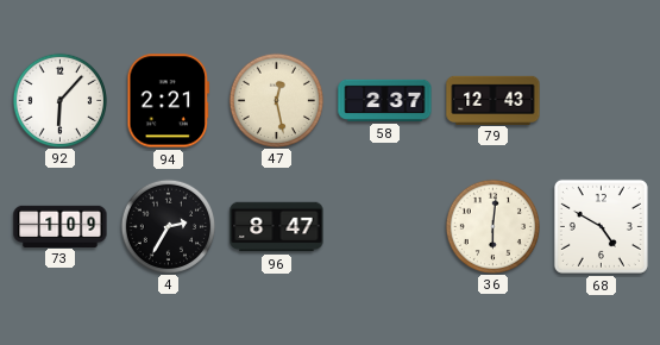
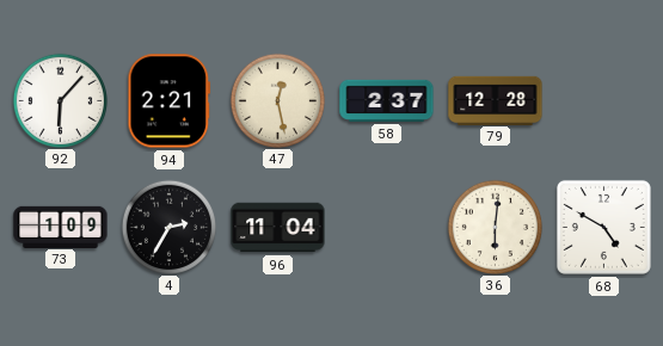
79: 12:43 -> 12:28
96: 8:47 -> 11:04
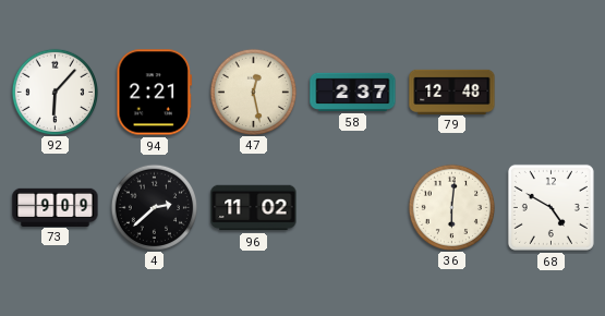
79: 12:28 -> 12:48
73: 1:09 -> 9:09
4: 2:35 -> 2:38
96: 11:04 -> 11:02
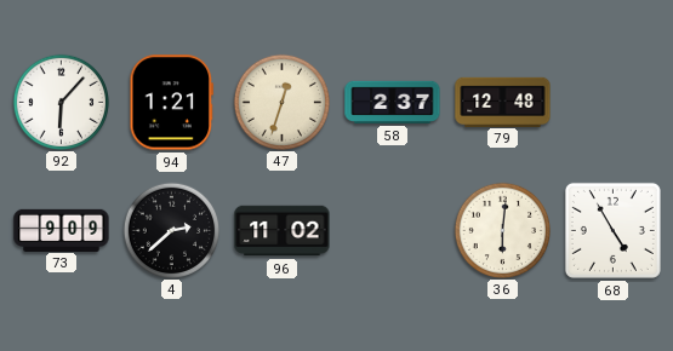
94: 2:21 -> 1:21
47: 12:28 -> 12:33
68: 4:50 -> 4:55
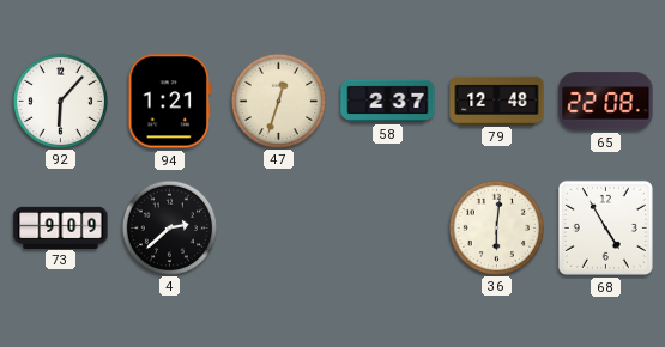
65: none -> 22:08
96: 11:02 -> none
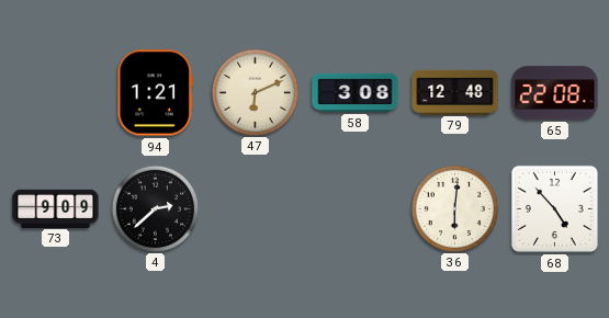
92: 6:07 -> none
47: 12:33 -> 6:11
58: 2:37 -> 3:08
68: 4:55 -> 4:53
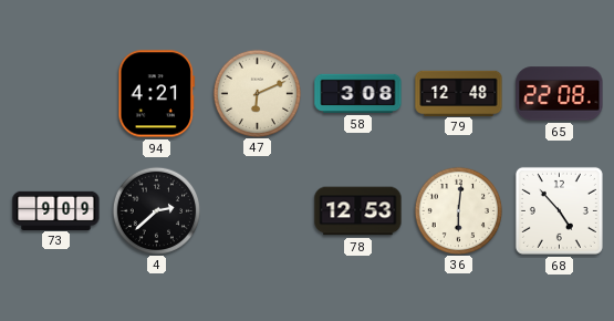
94: 1:21 -> 4:21
78: none -> 12:53
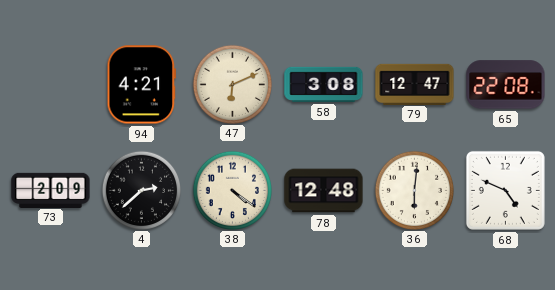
79: 12:48 -> 12:47
73: 9:09 -> 2:09
38: none -> 4:21
78: 12:53 -> 12:48
68: 4:53 -> 4:49
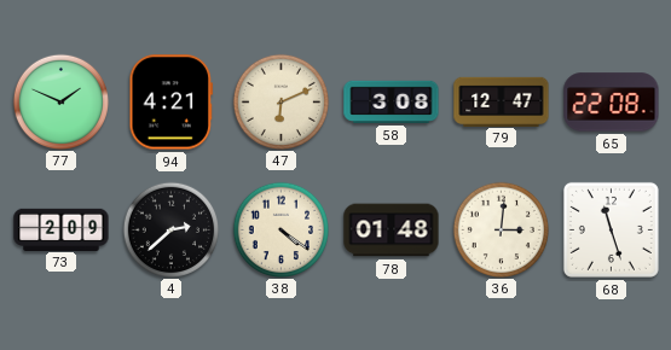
77: none -> 1:49
78: 12:48 -> 01:48
36: 6:01 -> 3:01
68: 4:49 -> 11:27
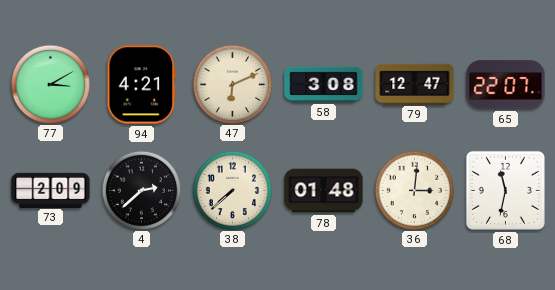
77: 1:49 -> 3:10
65: 22:08 -> 22:07
38: 4:21 -> 7:38
68: 11:27 -> 11:32
